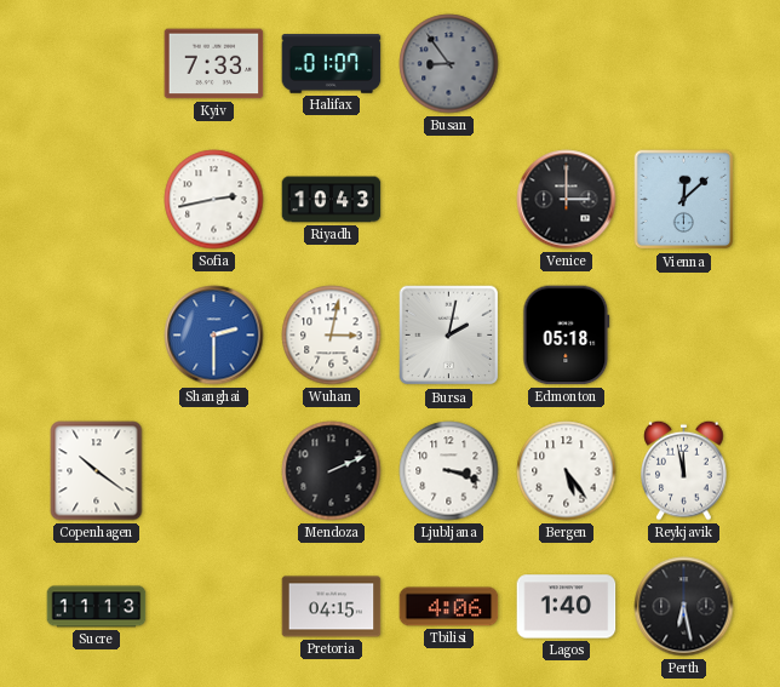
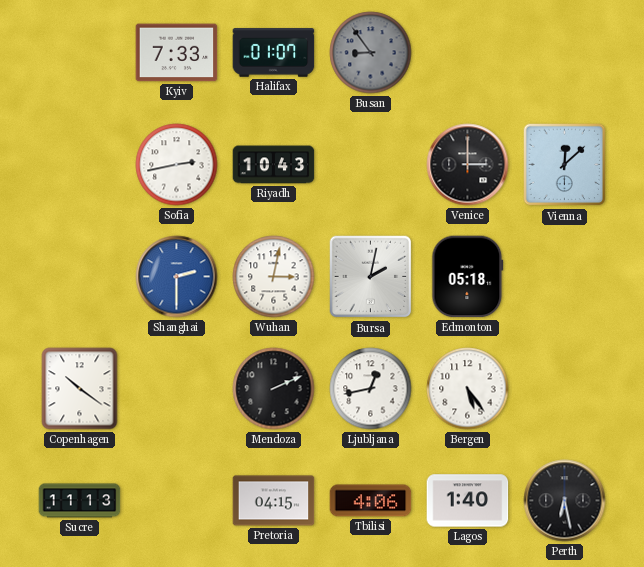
Ljubljana: 3:18 -> 12:43
Reykjavik: 11:58 -> none
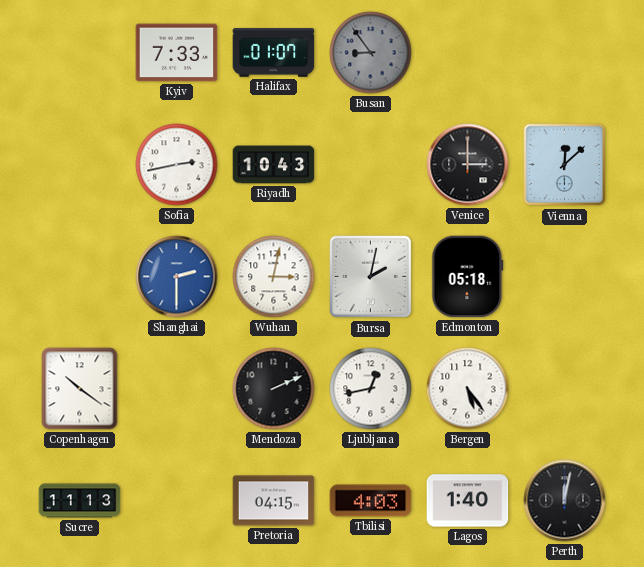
Tbilisi: 4:06 -> 4:03
Perth: 6:28 -> 12:02
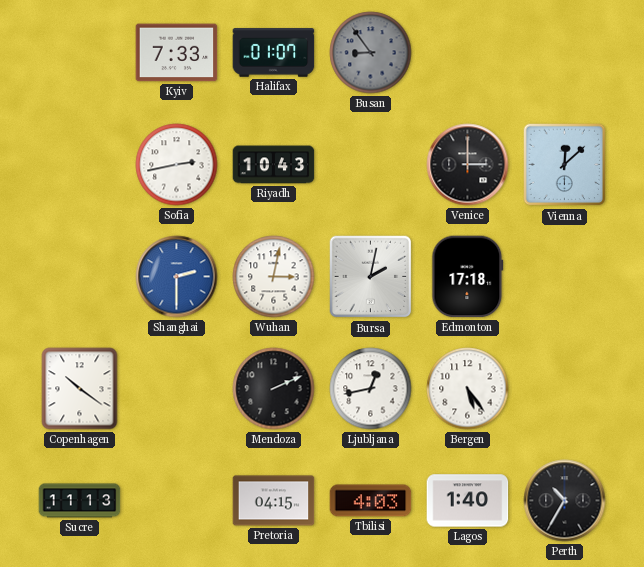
Edmonton: 05:18 -> 17:18
Perth: 12:02 -> 10:35
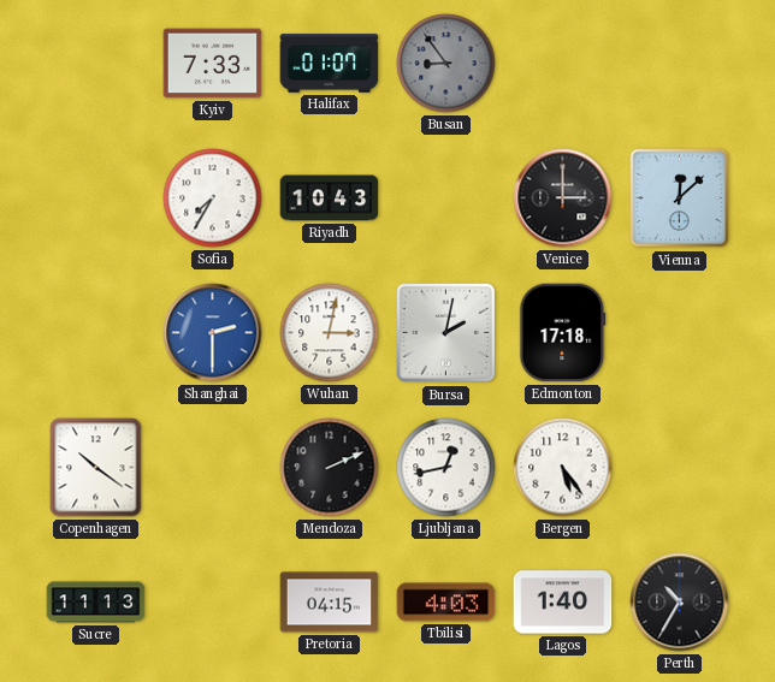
Sofia: 2:43 -> 7:35
